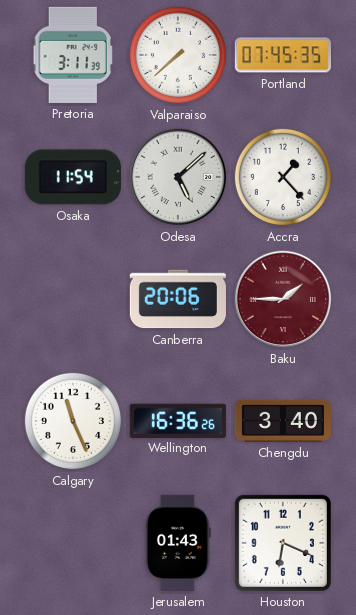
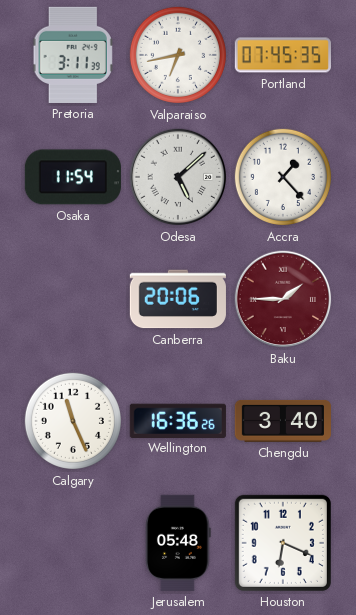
Valparaiso: 7:38 -> 6:43
Jerusalem: 01:43 -> 05:48
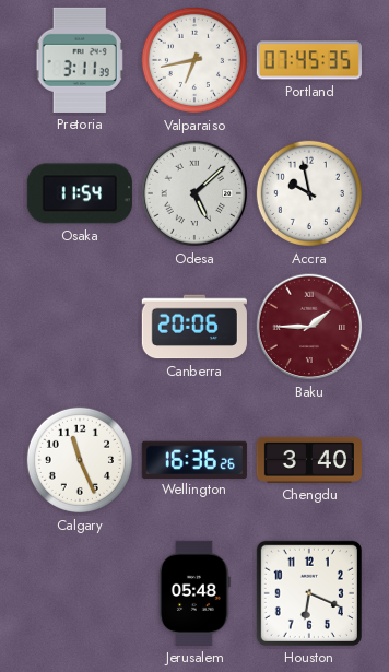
Accra: 1:23 -> 9:58
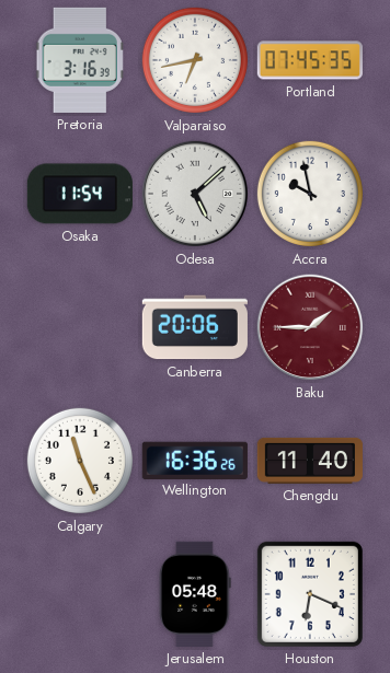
Pretoria: 3:11 -> 3:16
Chengdu: 3:40 -> 11:40
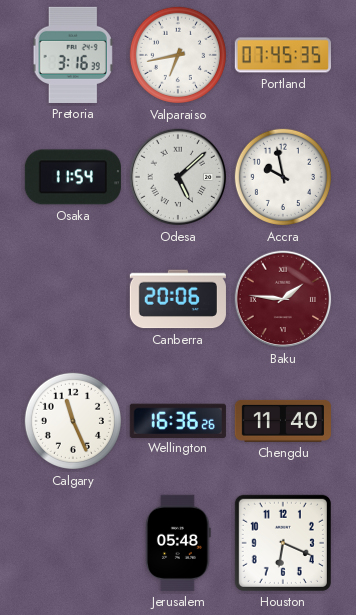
Baku: 1:45 -> 1:46
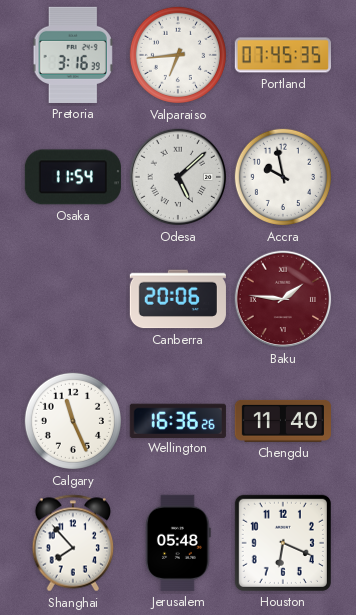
Valparaiso: 6:43 -> 6:44
Shanghai: none -> 7:53
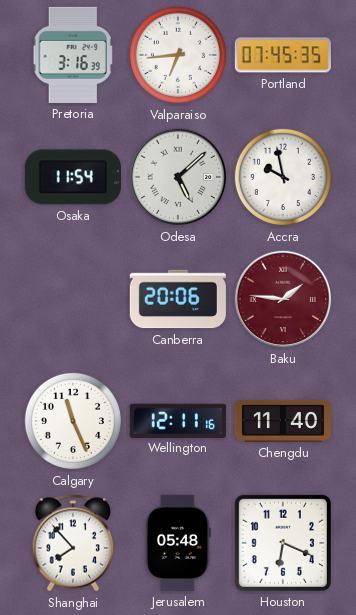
Wellington: 16:36 -> 12:11
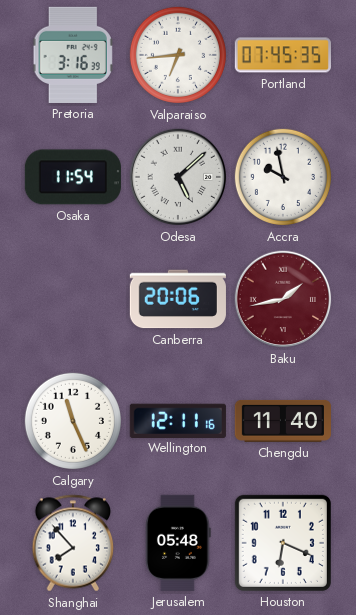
Baku: 1:46 -> 1:43
